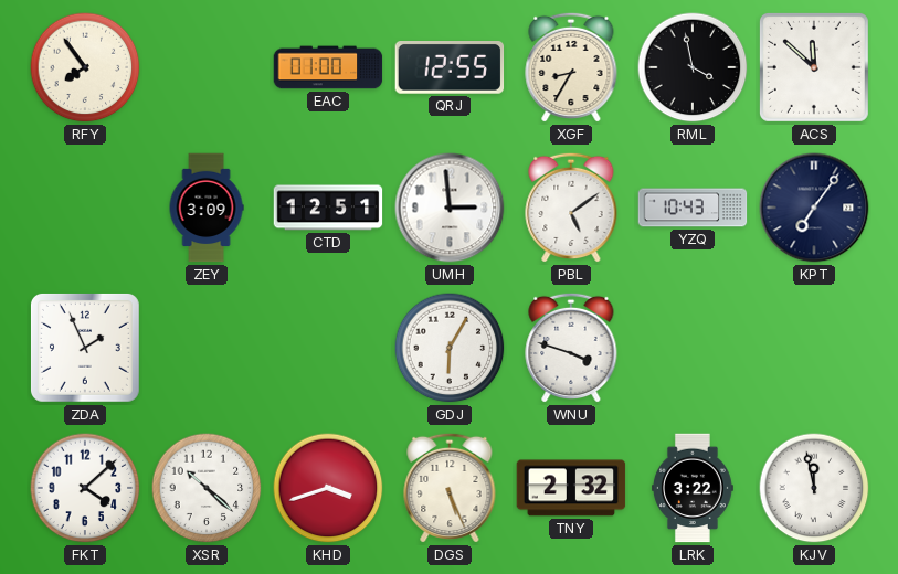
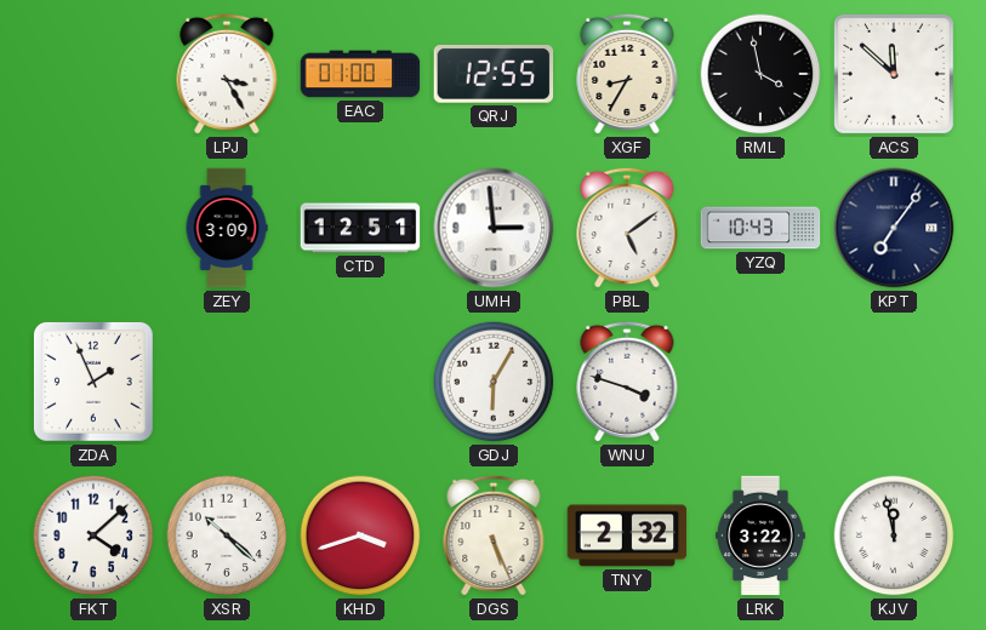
RFY: 7:54 -> none
LPJ: none -> 3:25
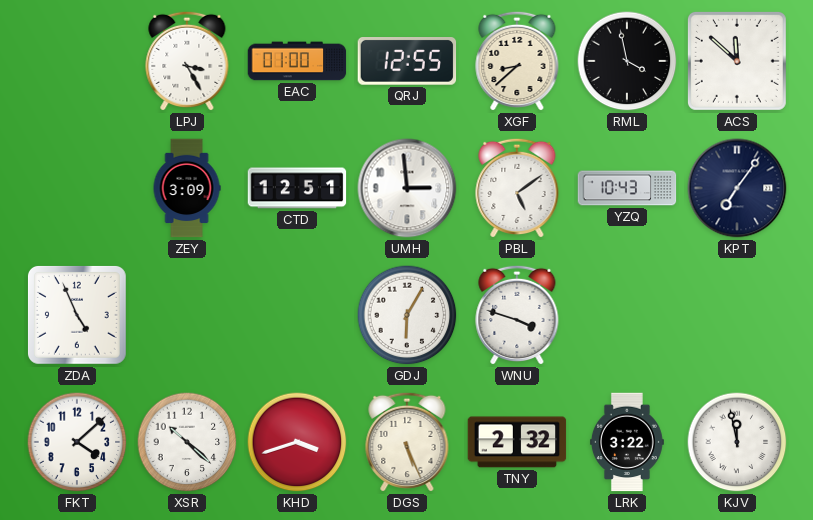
XGF: 8:35 -> 8:38
ZDA: 1:56 -> 4:56
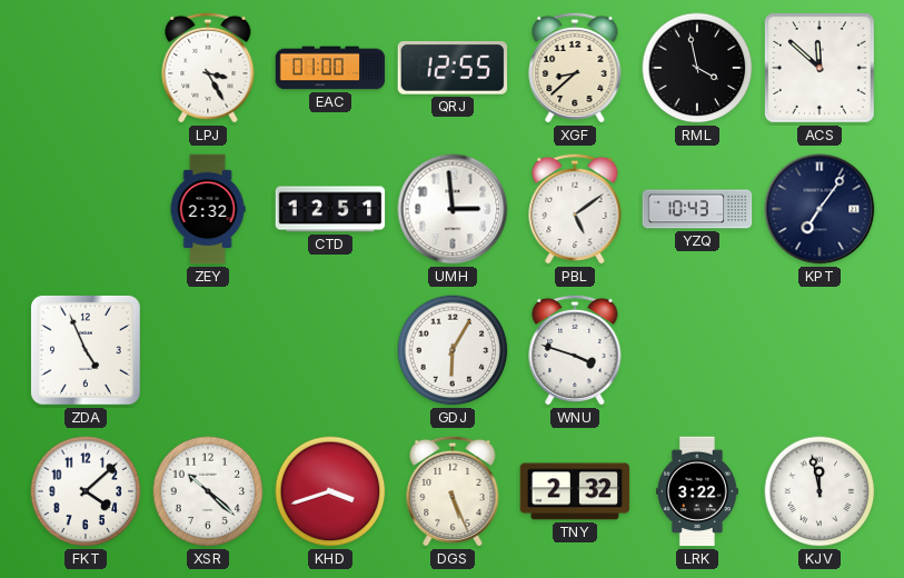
ZEY: 3:09 -> 2:32
